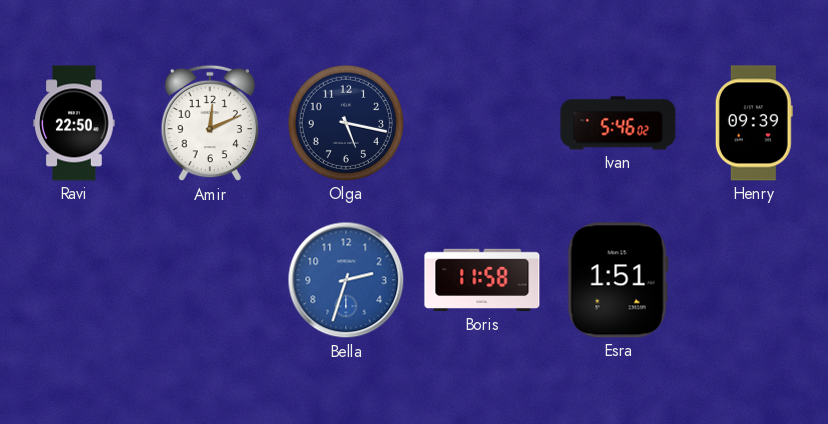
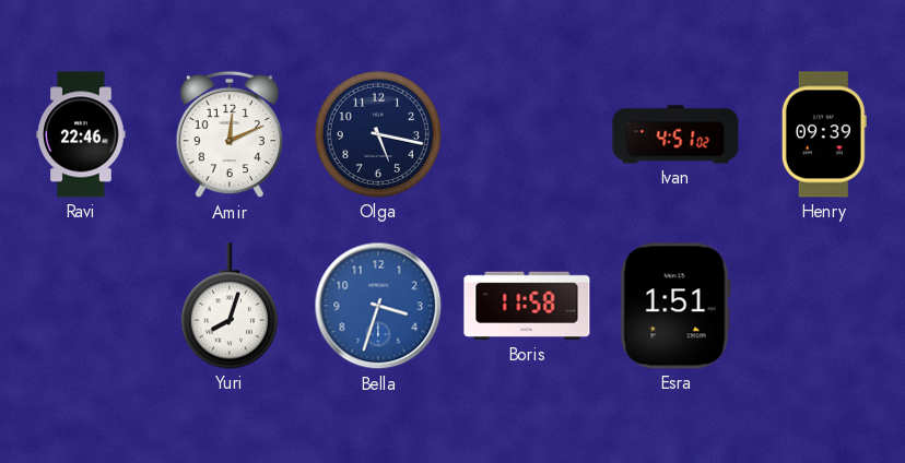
Ravi: 22:50 -> 22:46
Ivan: 5:46 -> 4:51
Yuri: none -> 8:03
Bella: 2:33 -> 3:33
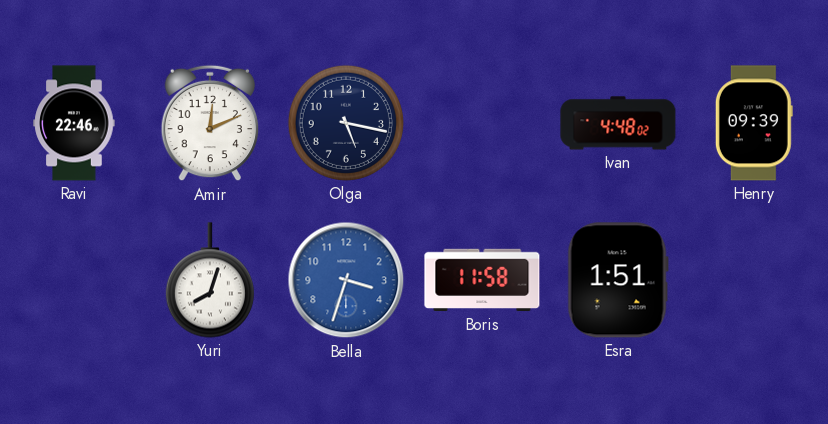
Ivan: 4:51 -> 4:48
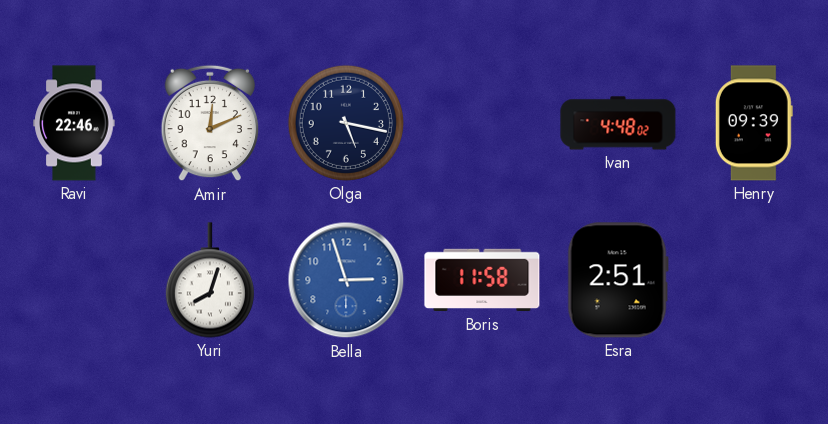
Bella: 3:33 -> 2:57
Esra: 1:51 -> 2:51
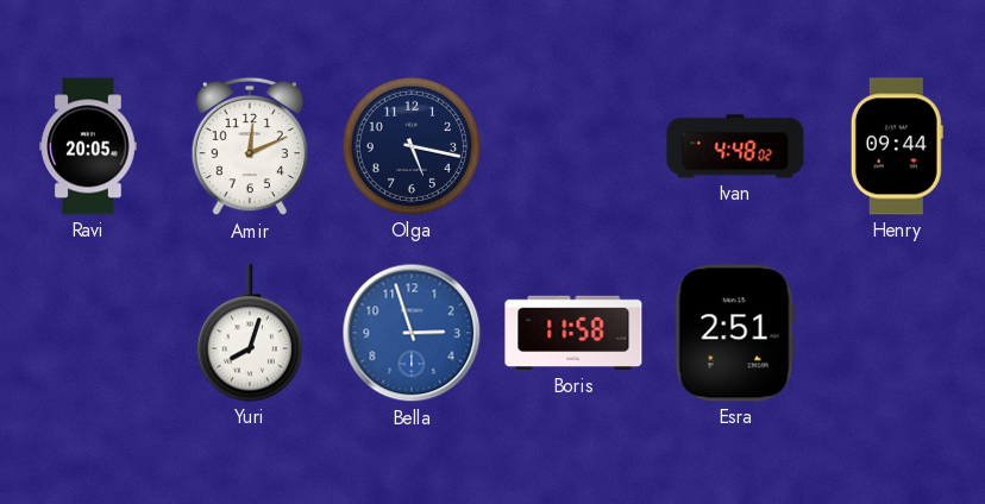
Ravi: 22:46 -> 20:05
Henry: 09:39 -> 09:44
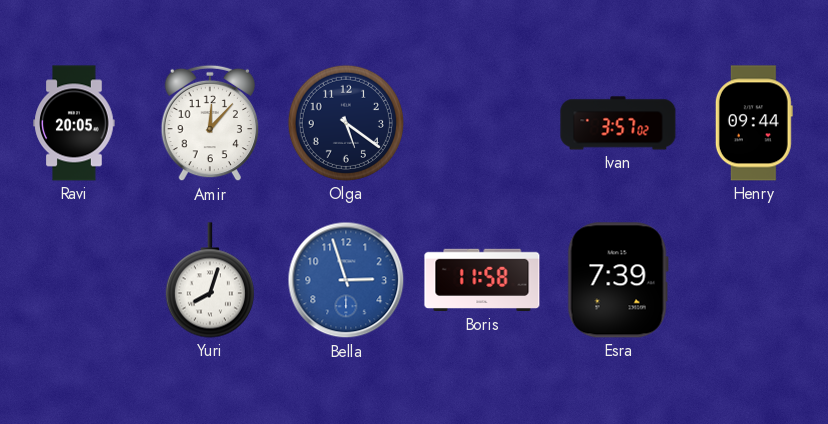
Amir: 12:11 -> 12:07
Olga: 5:17 -> 5:21
Ivan: 4:48 -> 3:57
Esra: 2:51 -> 7:39
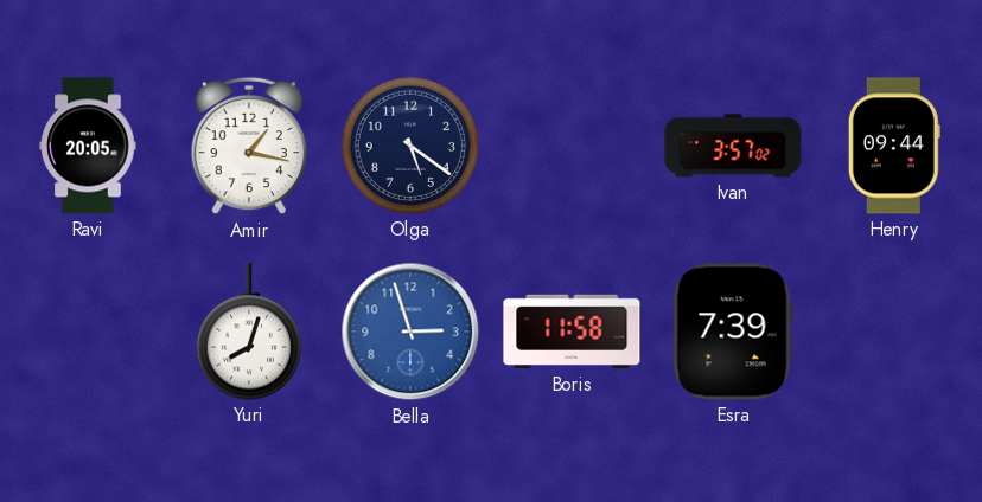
Amir: 12:07 -> 1:17
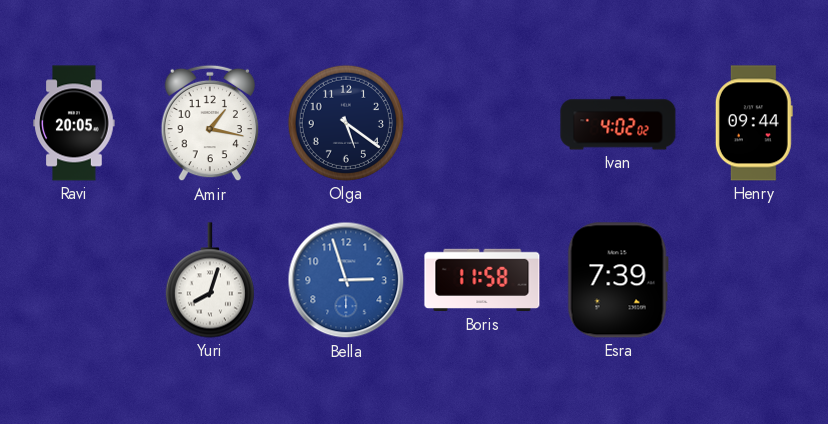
Ivan: 3:57 -> 4:02
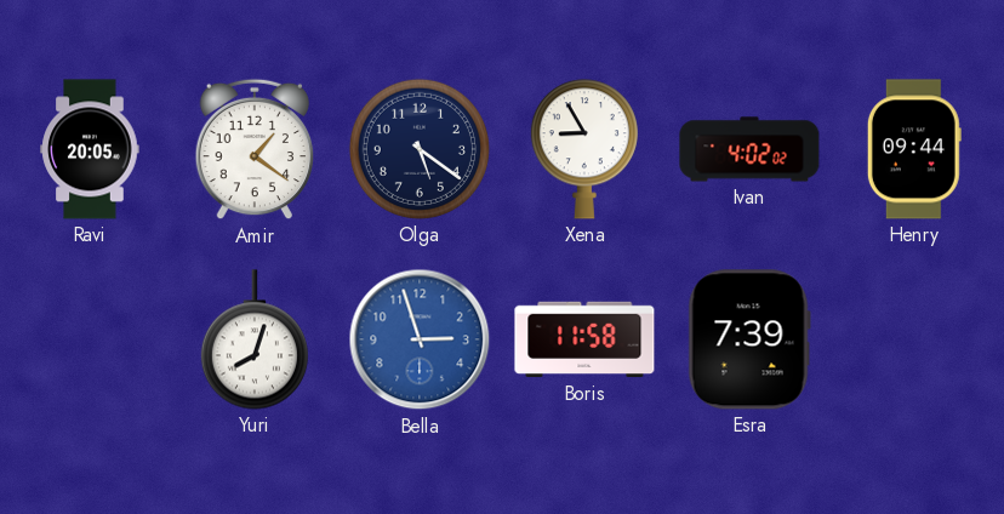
Amir: 1:17 -> 1:21
Xena: none -> 8:55
